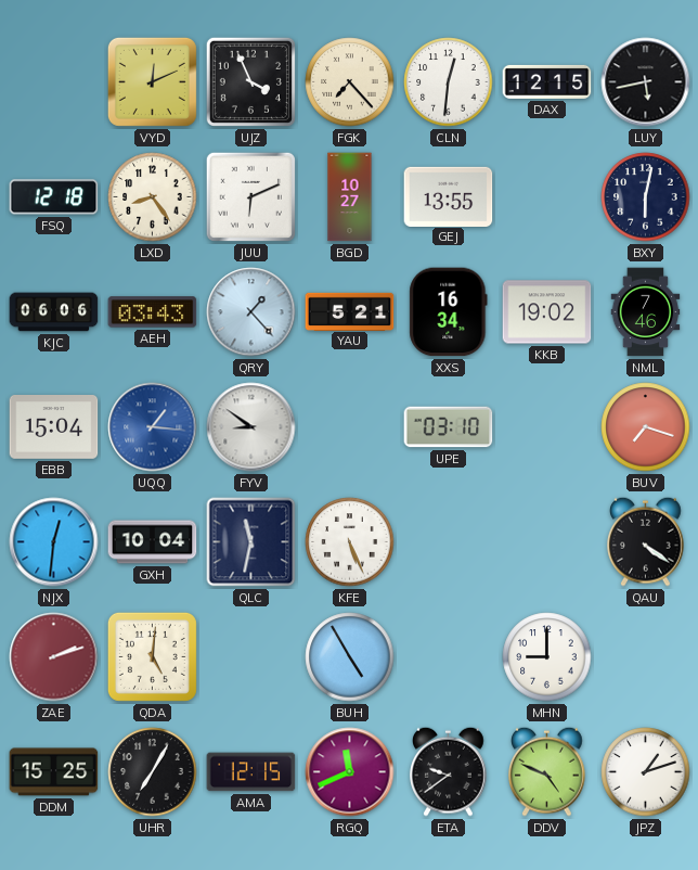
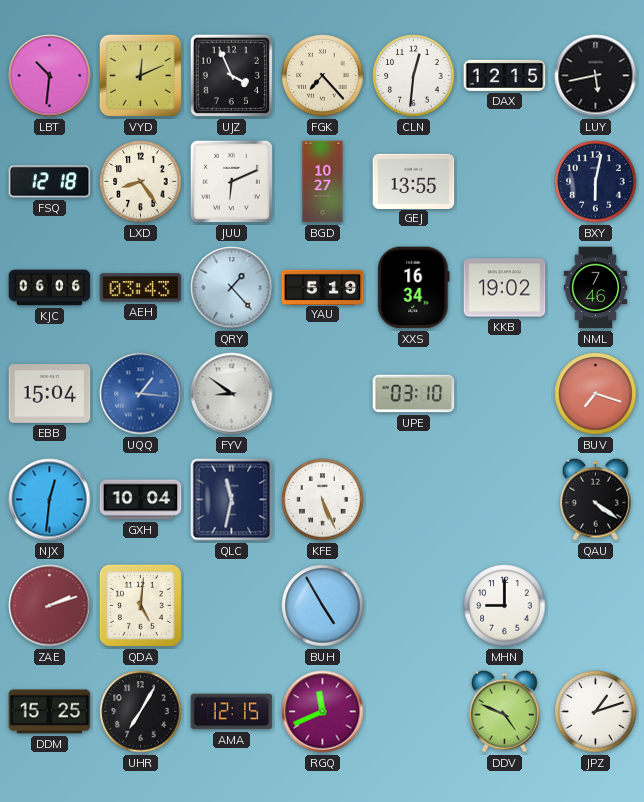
LBT: none -> 10:31
YAU: 5:21 -> 5:19
ETA: 9:39 -> none
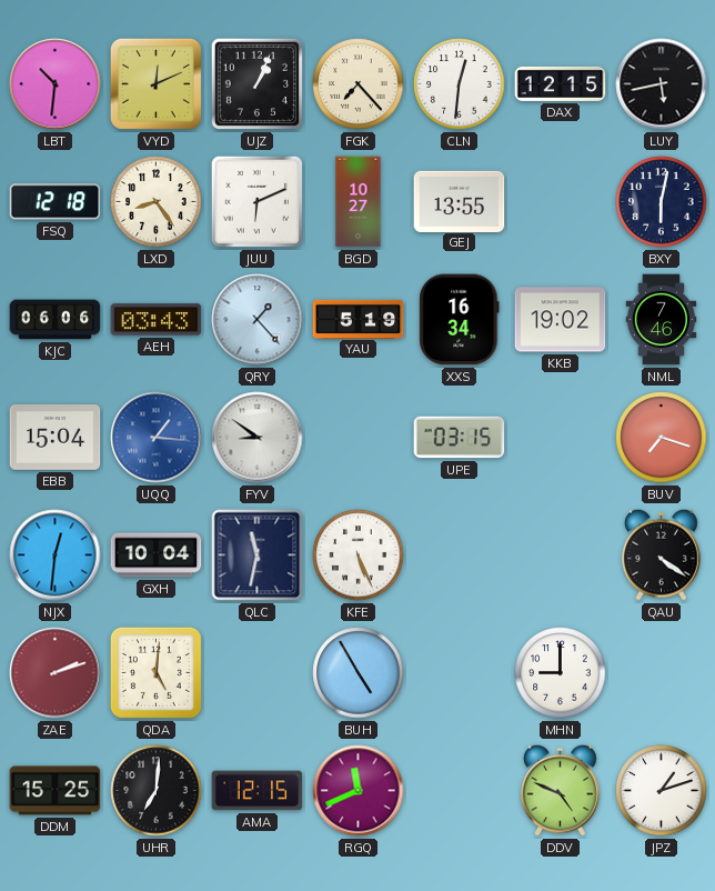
UJZ: 3:56 -> 1:04
UPE: 03:10 -> 03:15
UHR: 7:05 -> 7:01
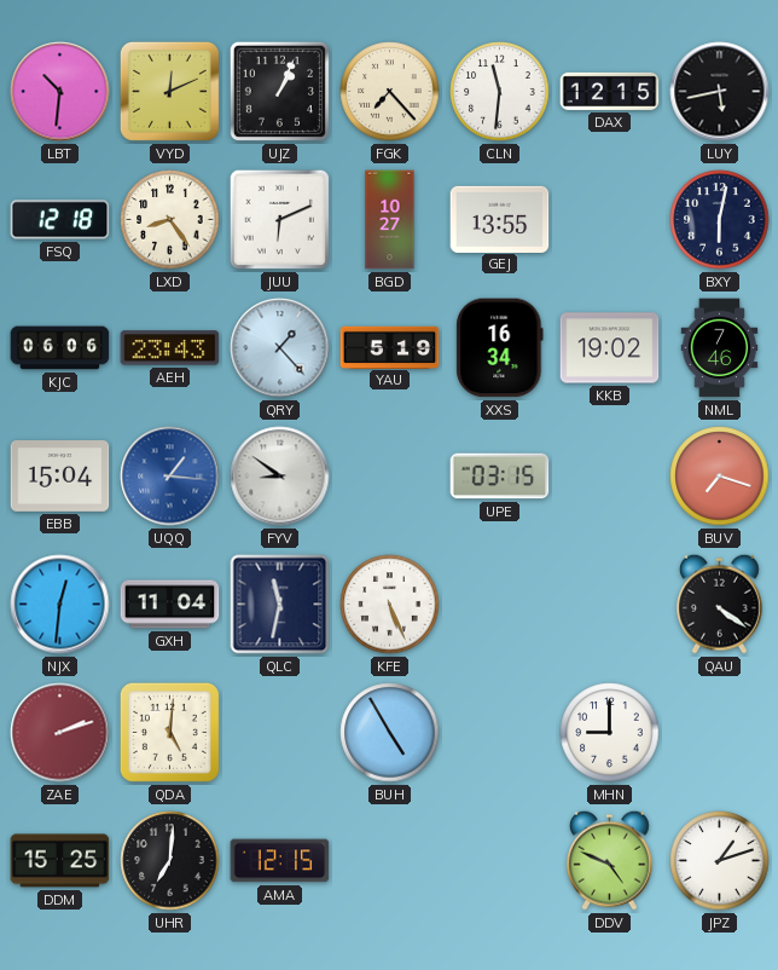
CLN: 12:31 -> 11:31
AEH: 03:43 -> 23:43
GXH: 10:04 -> 11:04
RGQ: 11:41 -> none
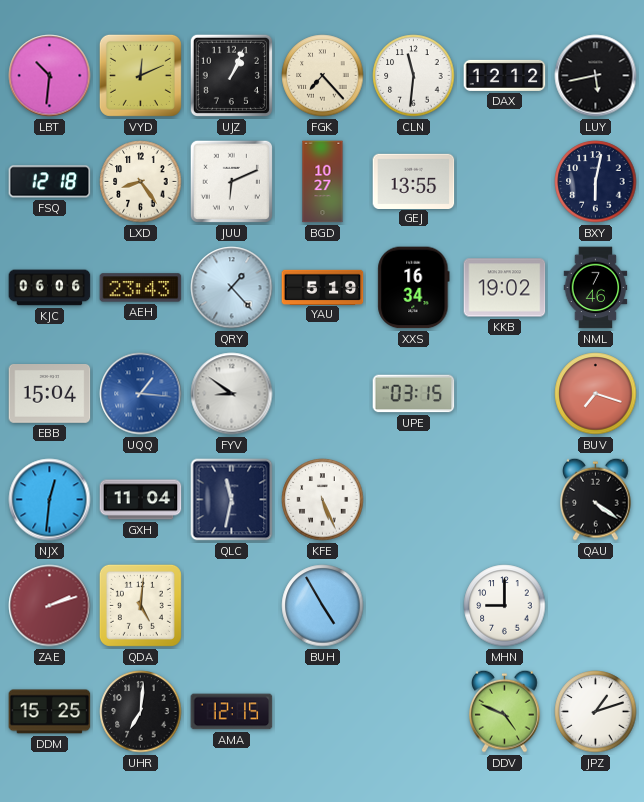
DAX: 12:15 -> 12:12
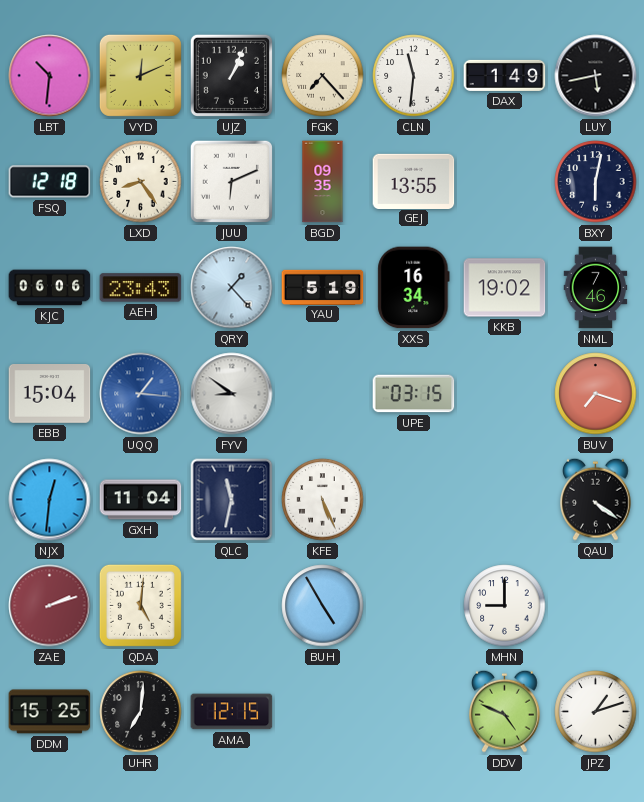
DAX: 12:12 -> 1:49
BGD: 10:27 -> 09:35
